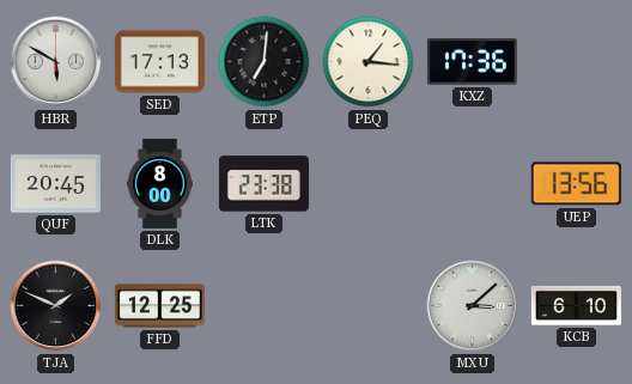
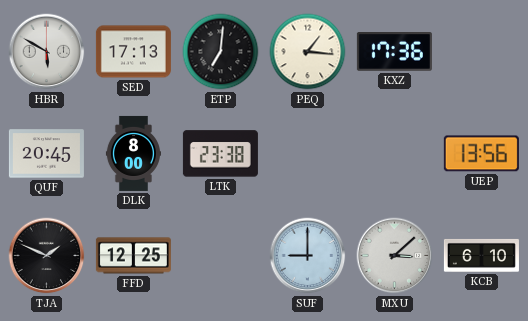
SUF: none -> 9:00
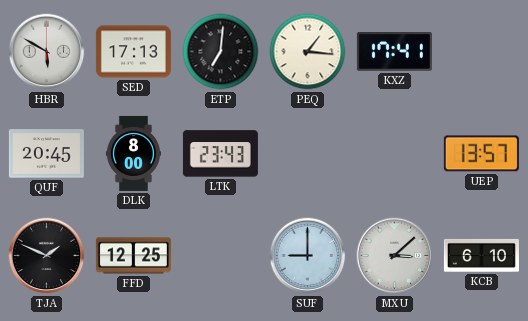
KXZ: 17:36 -> 17:41
LTK: 23:38 -> 23:43
UEP: 13:56 -> 13:57
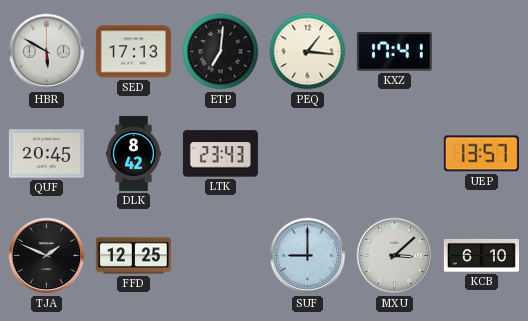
DLK: 8:00 -> 8:42
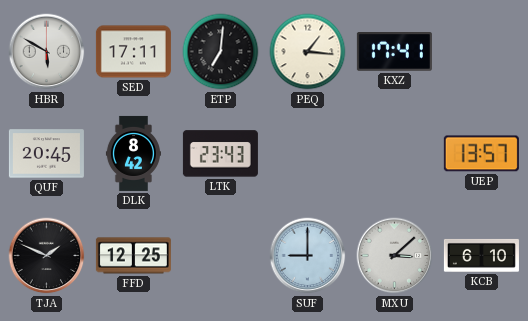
SED: 17:13 -> 17:11
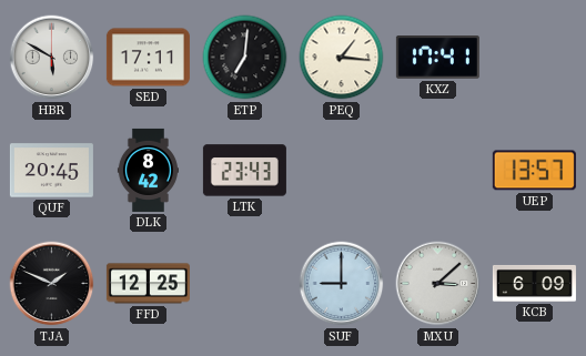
KCB: 6:10 -> 6:09
